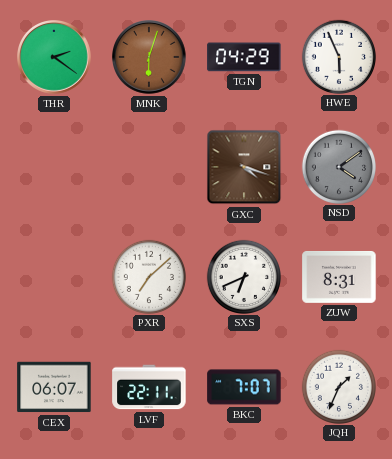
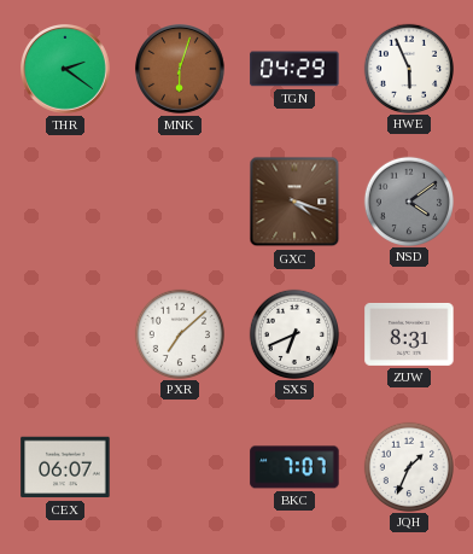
LVF: 22:11 -> none
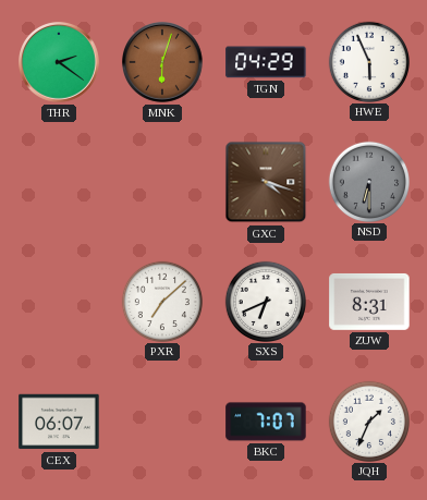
NSD: 4:09 -> 6:30
